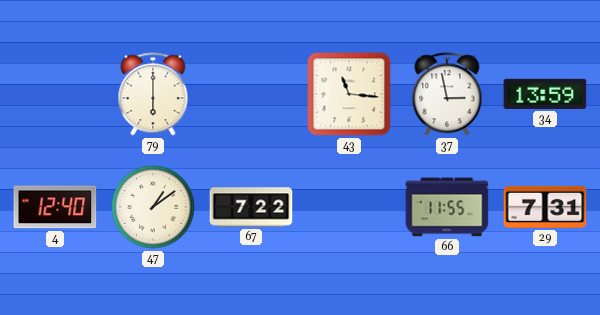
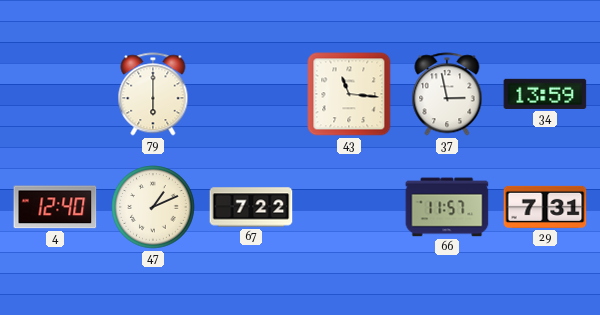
47: 1:09 -> 1:11
66: 11:55 -> 11:57
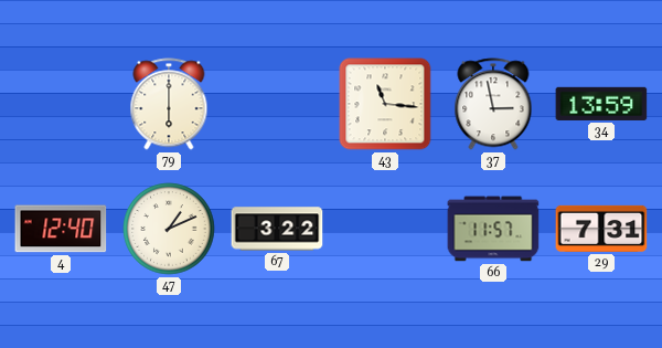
67: 7:22 -> 3:22
